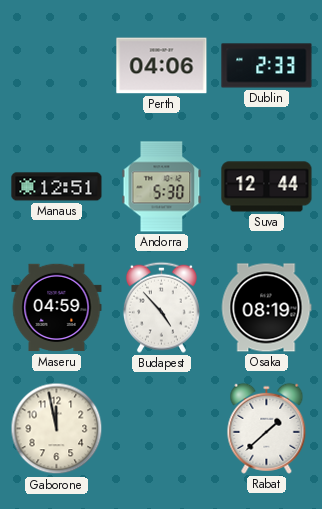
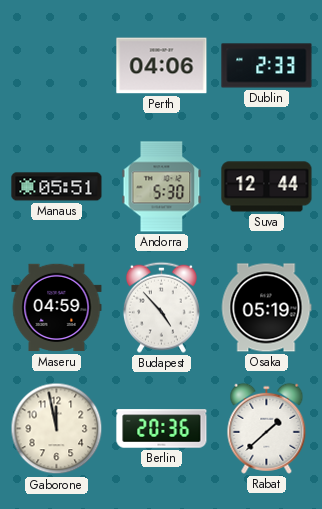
Manaus: 12:51 -> 05:51
Osaka: 08:19 -> 05:19
Berlin: none -> 20:36
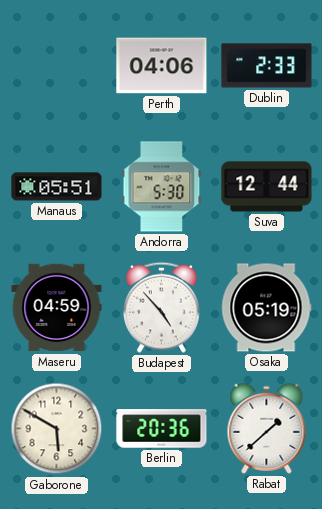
Gaborone: 11:58 -> 5:50
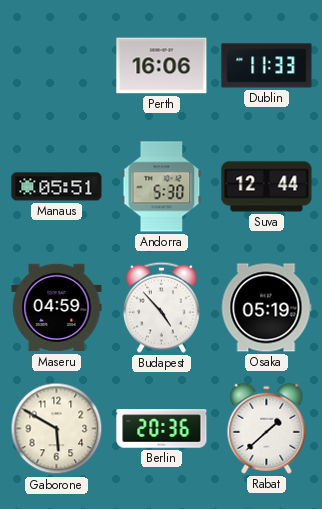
Perth: 04:06 -> 16:06
Dublin: 2:33 -> 11:33
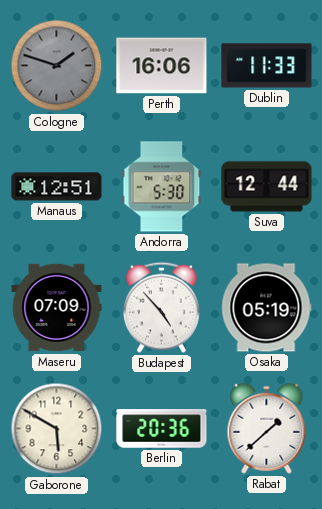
Cologne: none -> 1:48
Manaus: 05:51 -> 12:51
Maseru: 04:59 -> 07:09
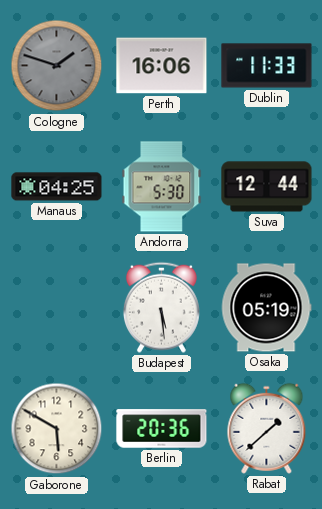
Manaus: 12:51 -> 04:25
Maseru: 07:09 -> none
Budapest: 4:53 -> 5:29
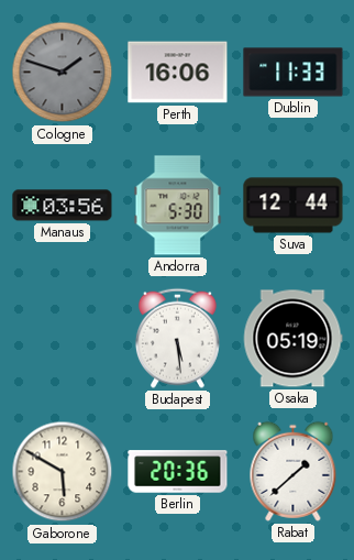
Manaus: 04:25 -> 03:56
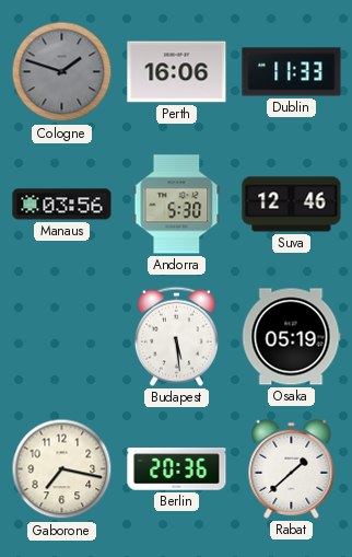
Suva: 12:44 -> 12:46
Gaborone: 5:50 -> 7:17
